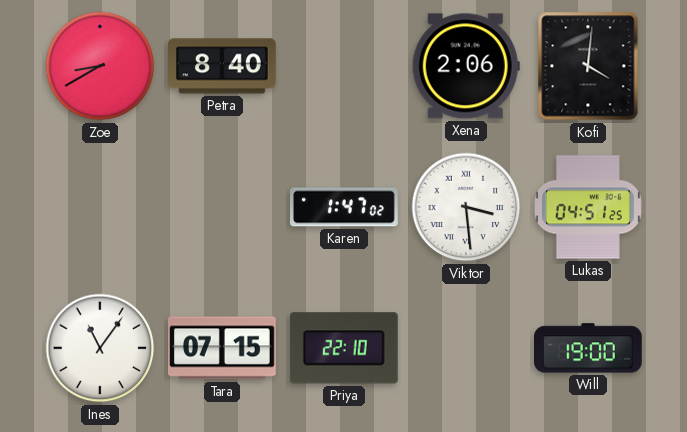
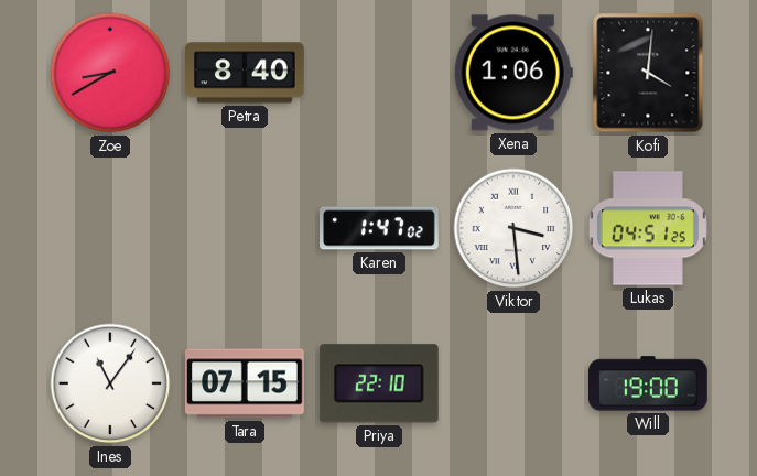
Xena: 2:06 -> 1:06
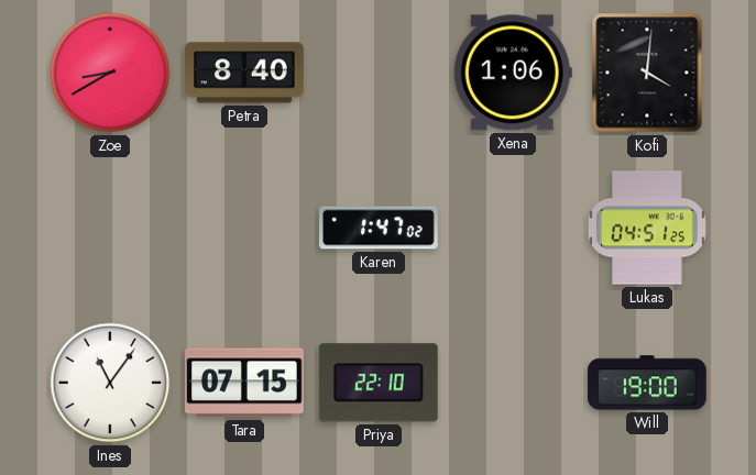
Viktor: 3:29 -> none
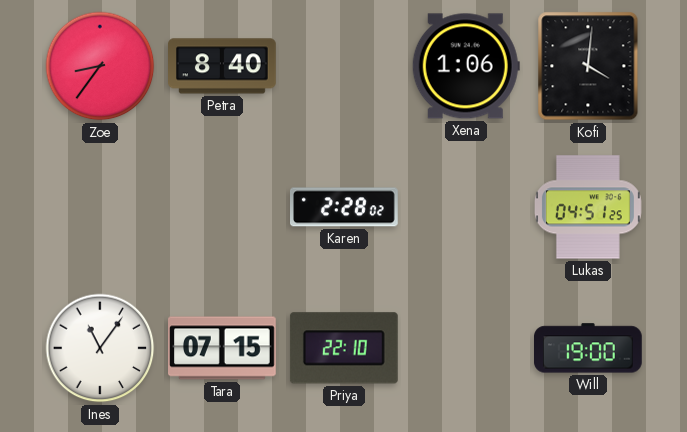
Zoe: 8:40 -> 8:36
Karen: 1:47 -> 2:28
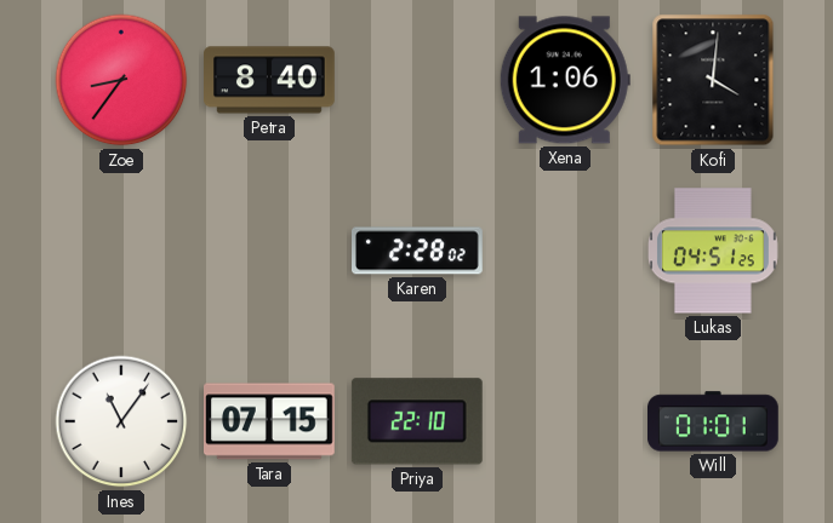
Will: 19:00 -> 01:01
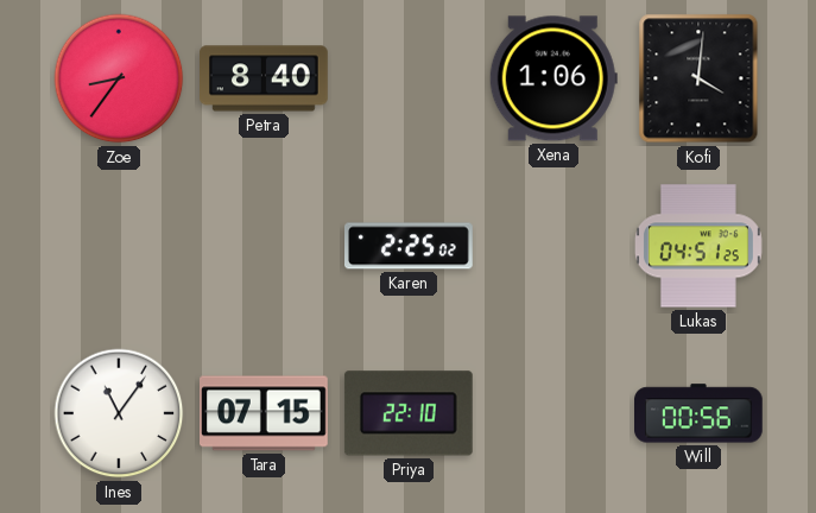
Karen: 2:28 -> 2:25
Will: 01:01 -> 00:56
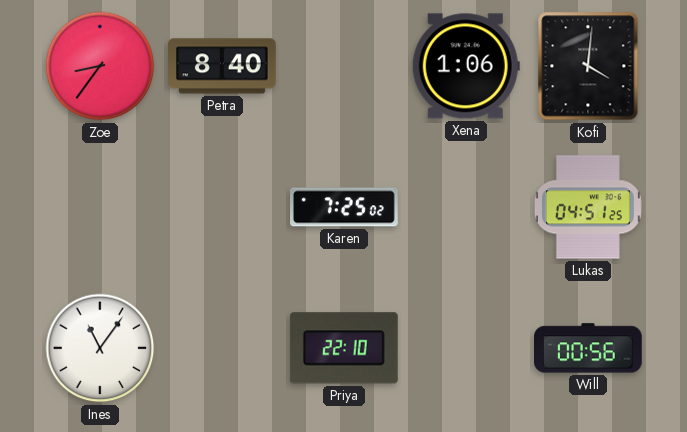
Karen: 2:25 -> 7:25
Tara: 07:15 -> none
